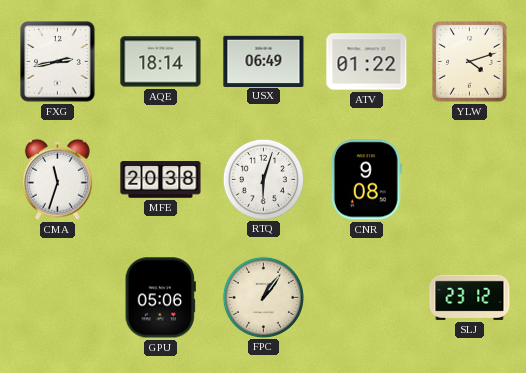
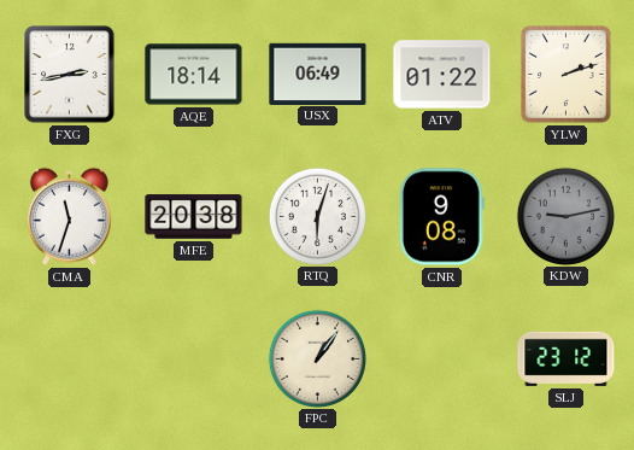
YLW: 4:12 -> 2:12
KDW: none -> 9:13
GPU: 05:06 -> none
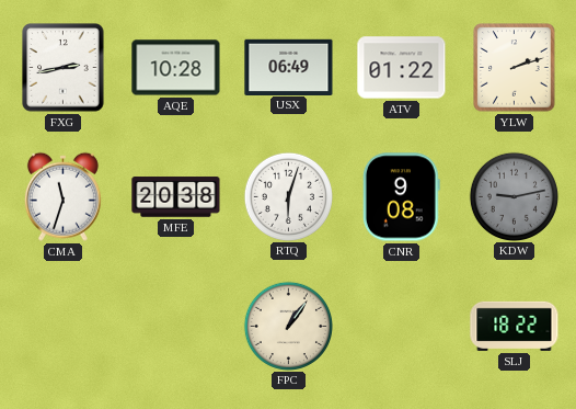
AQE: 18:14 -> 10:28
SLJ: 23:12 -> 18:22
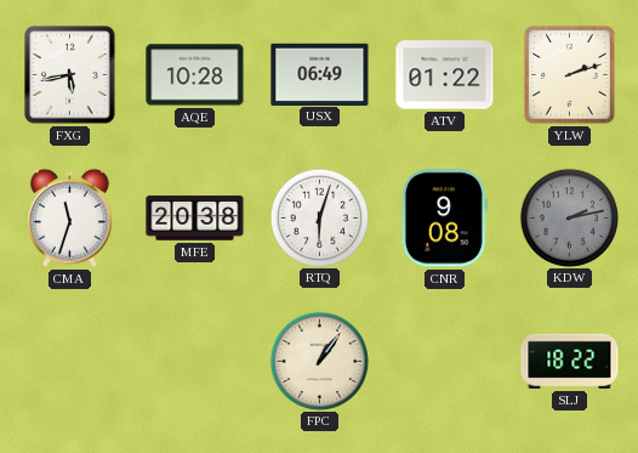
FXG: 2:43 -> 5:43
KDW: 9:13 -> 2:13
